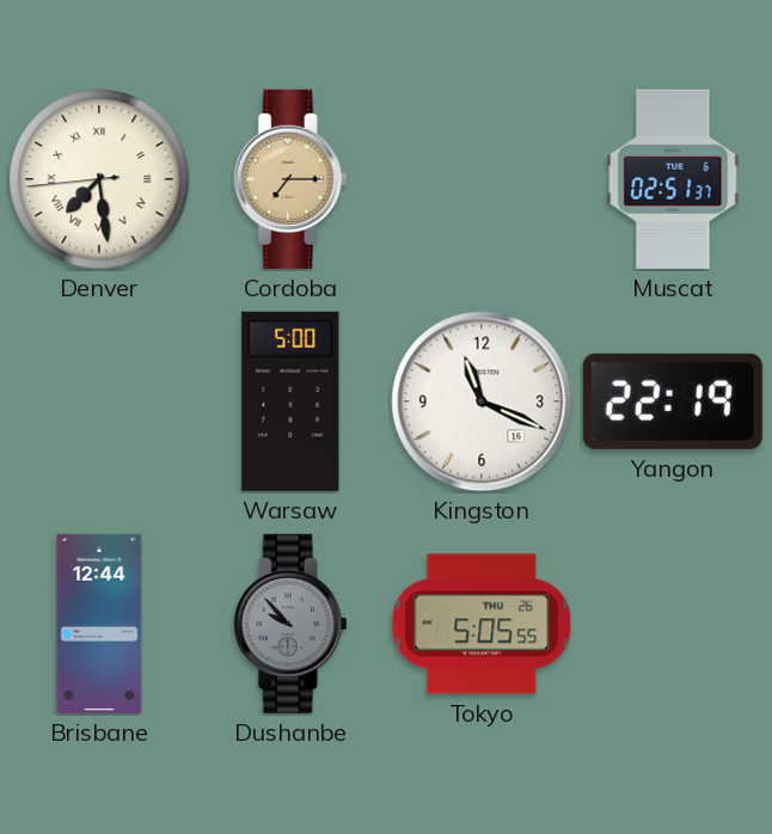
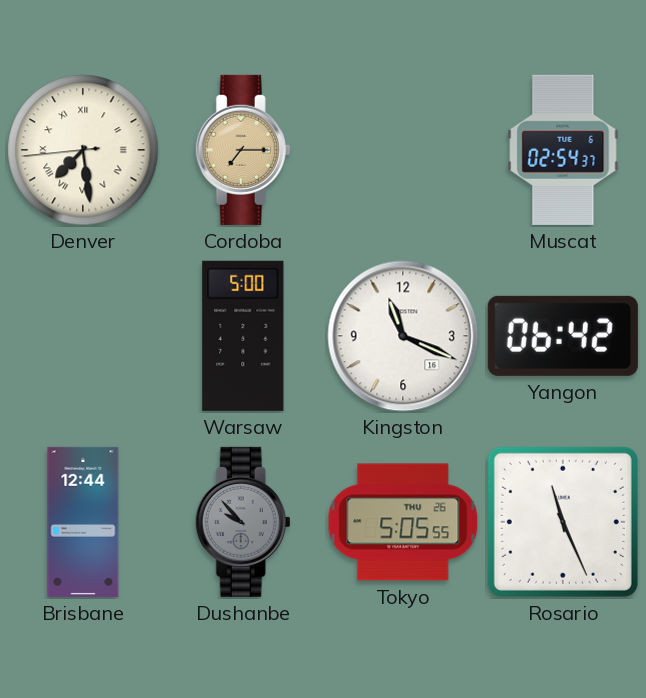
Muscat: 02:51 -> 02:54
Yangon: 22:19 -> 06:42
Rosario: none -> 11:26
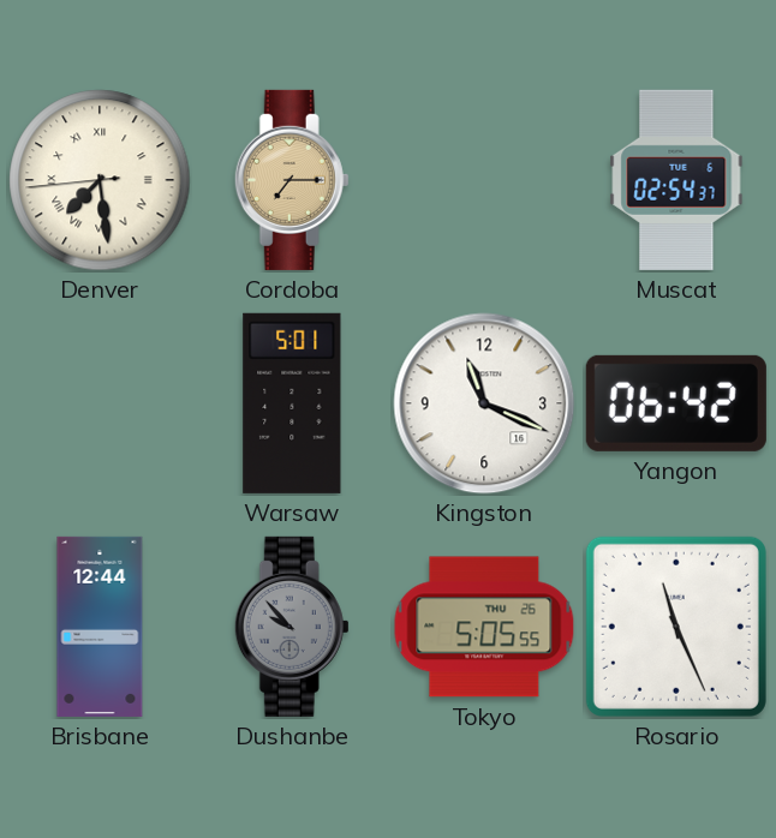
Warsaw: 5:00 -> 5:01
